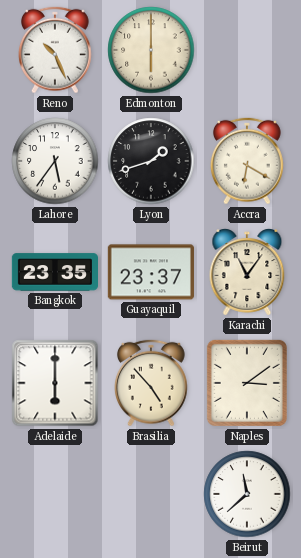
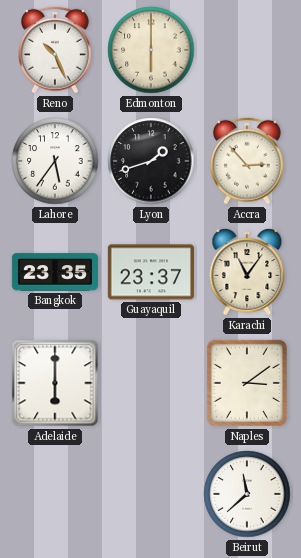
Accra: 6:20 -> 2:53
Brasilia: 4:53 -> none
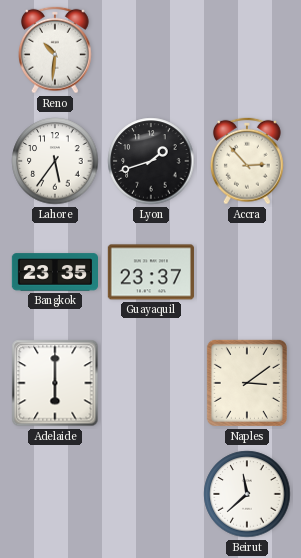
Reno: 10:26 -> 10:31
Edmonton: 6:00 -> none
Karachi: 11:06 -> none
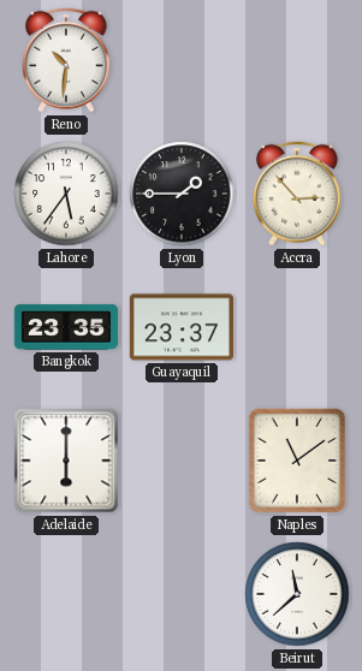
Lyon: 1:42 -> 1:45
Naples: 3:09 -> 11:09
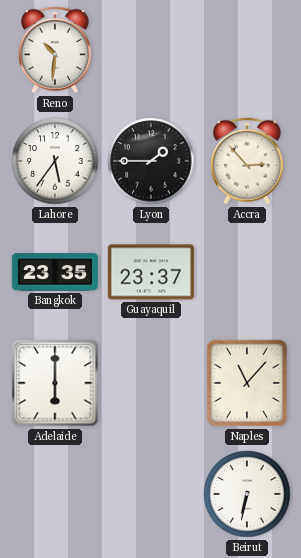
Naples: 11:09 -> 11:07
Beirut: 11:38 -> 6:32
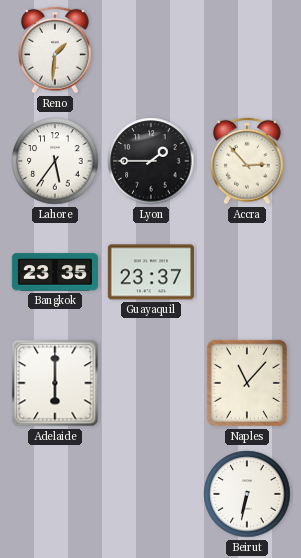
Reno: 10:31 -> 1:31
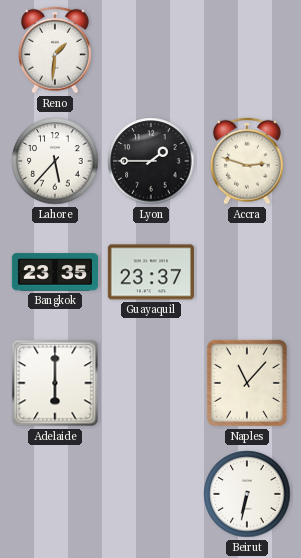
Lahore: 5:36 -> 5:37
Accra: 2:53 -> 2:48
